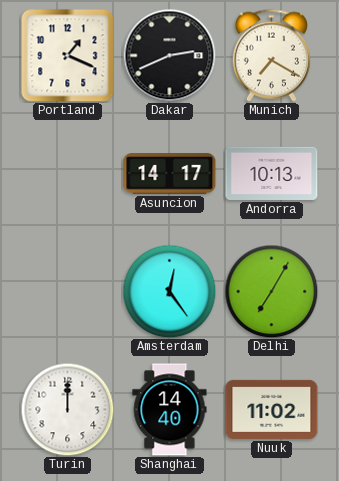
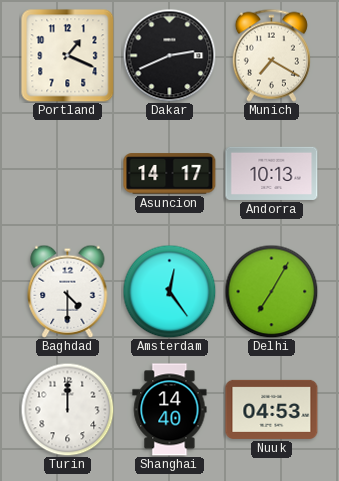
Baghdad: none -> 4:30
Nuuk: 11:02 -> 04:53
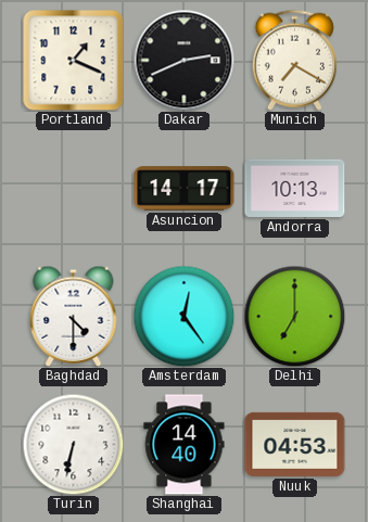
Delhi: 7:05 -> 7:00
Turin: 12:00 -> 6:32
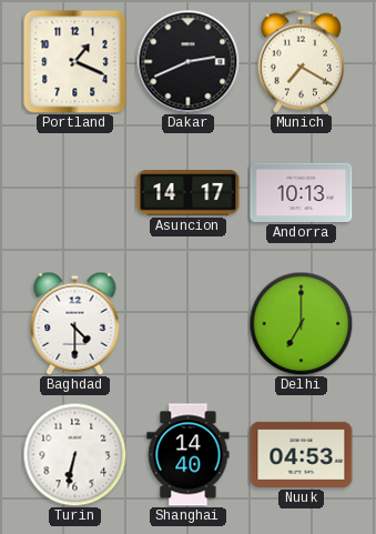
Amsterdam: 12:24 -> none
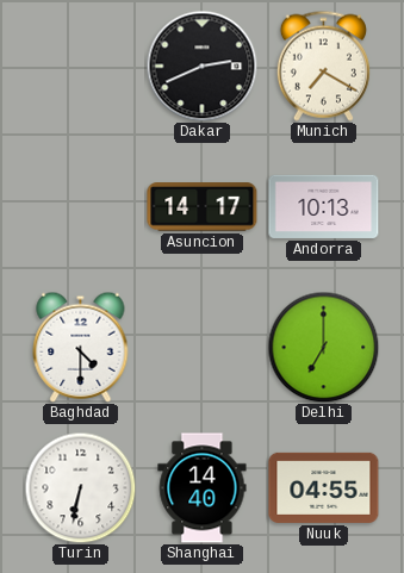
Portland: 1:19 -> none
Nuuk: 04:53 -> 04:55
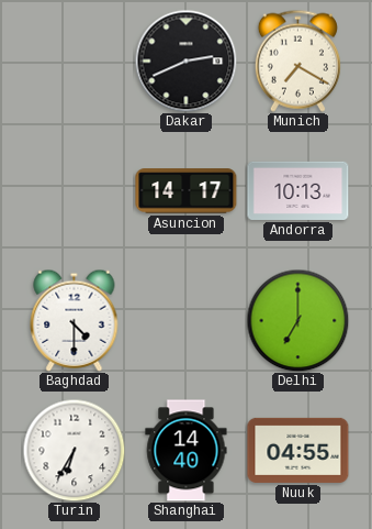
Turin: 6:32 -> 6:35
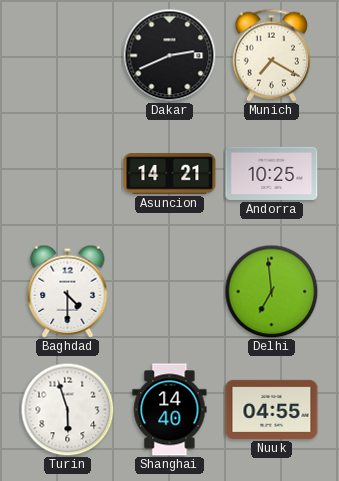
Asuncion: 14:17 -> 14:21
Andorra: 10:13 -> 10:25
Delhi: 7:00 -> 6:59
Turin: 6:35 -> 5:57
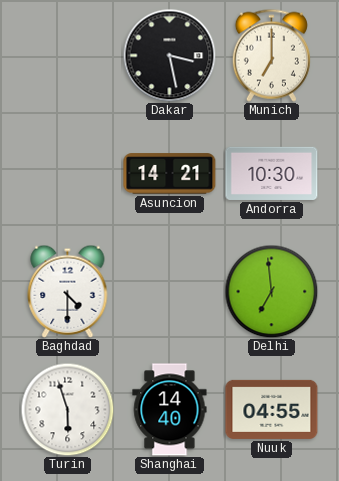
Dakar: 2:41 -> 3:28
Munich: 7:20 -> 7:00
Andorra: 10:25 -> 10:30
